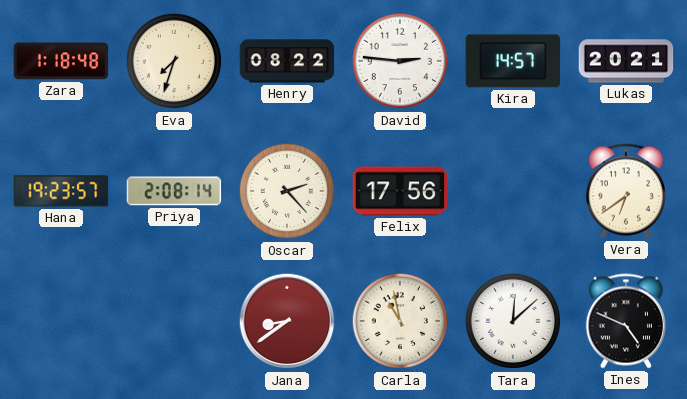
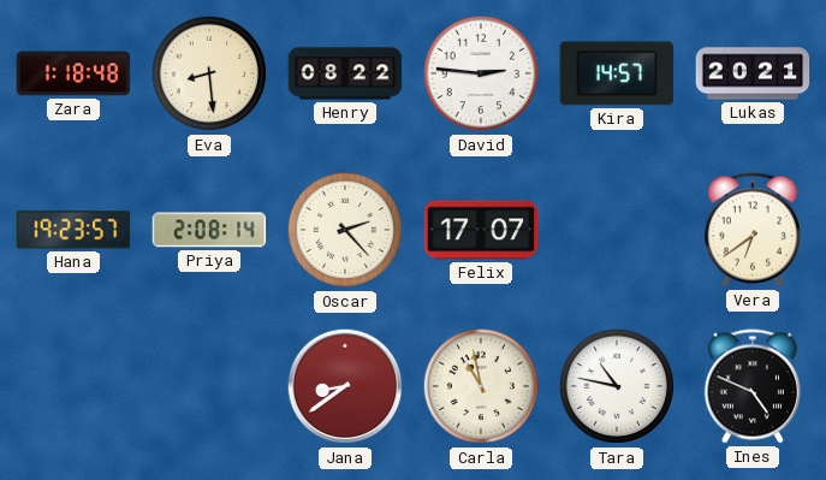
Eva: 7:33 -> 8:29
Felix: 17:56 -> 17:07
Tara: 12:08 -> 10:47
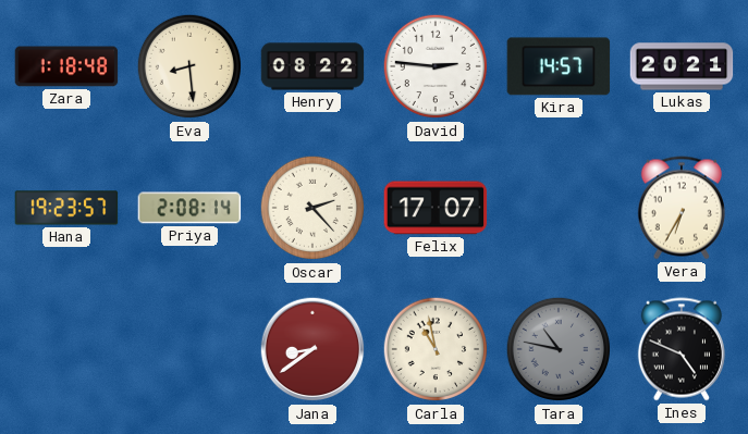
Vera: 6:39 -> 6:35
Tara dial: white -> grey
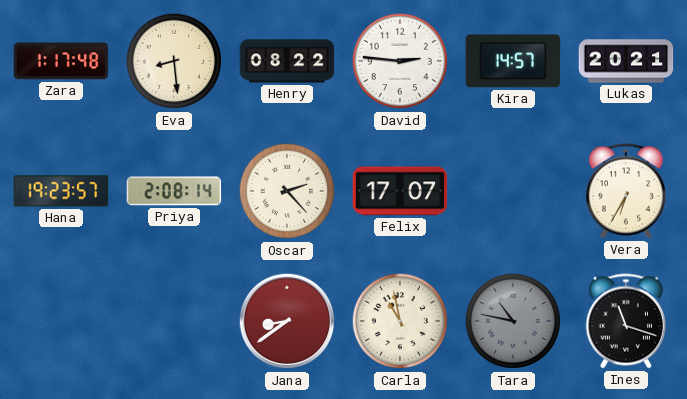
Zara: 1:18 -> 1:17
Ines: 4:49 -> 11:18
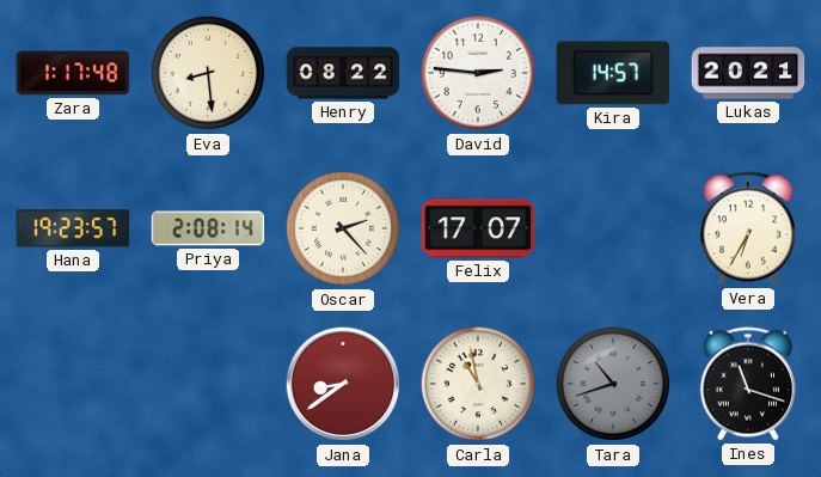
Tara: 10:47 -> 10:42
